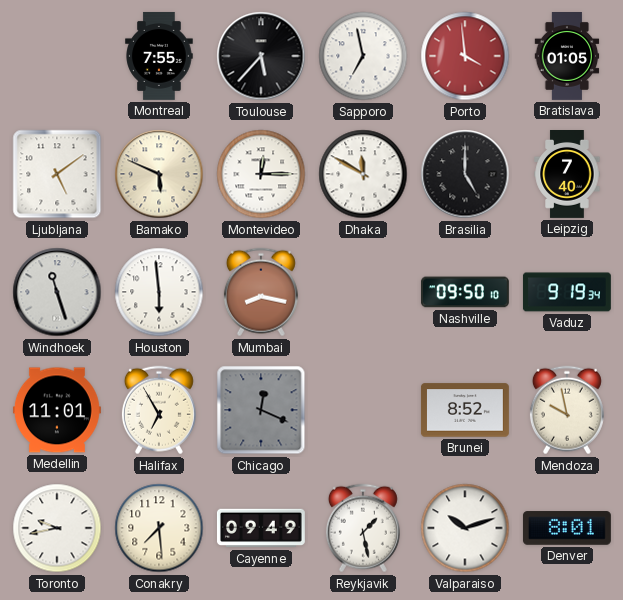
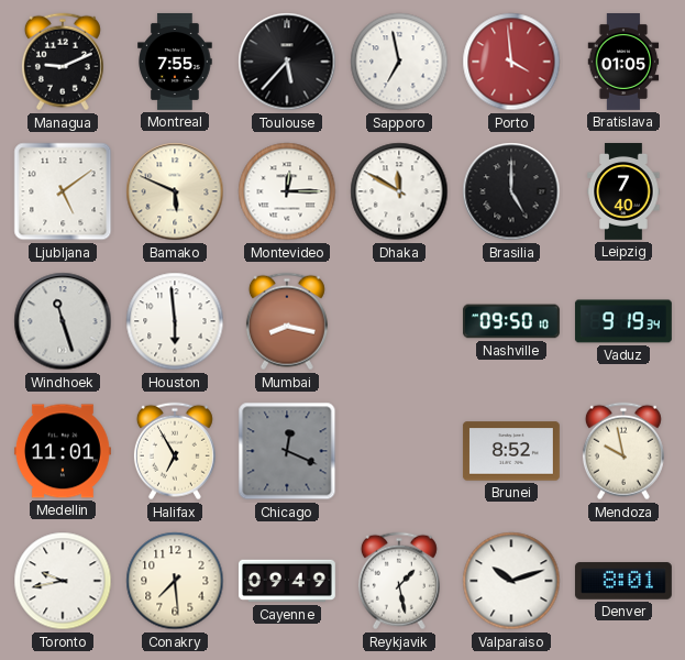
Managua: none -> 9:11
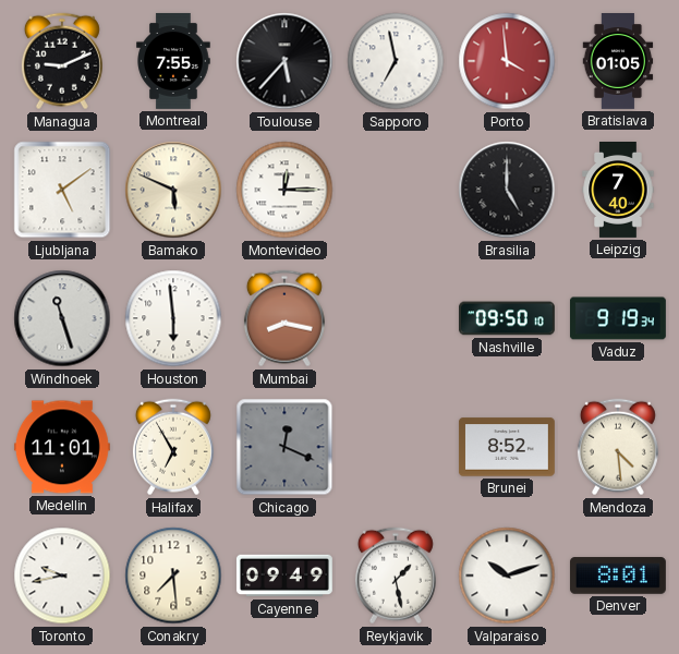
Dhaka: 11:50 -> none
Mendoza: 9:58 -> 4:29
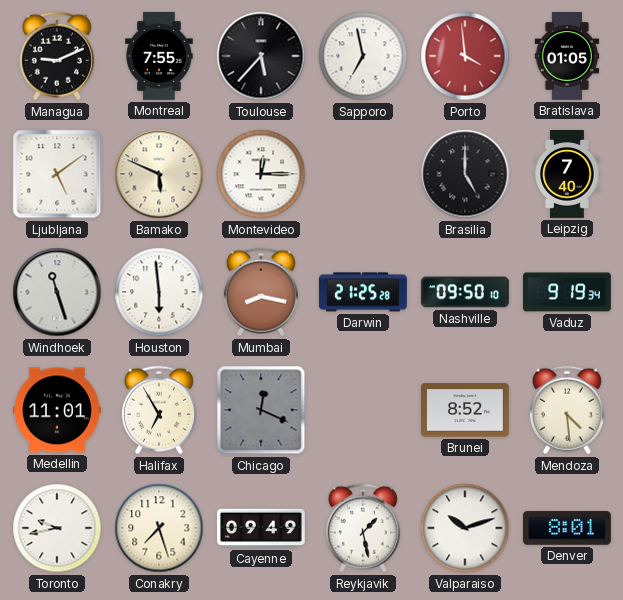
Darwin: none -> 21:25
Conakry: 7:29 -> 7:27
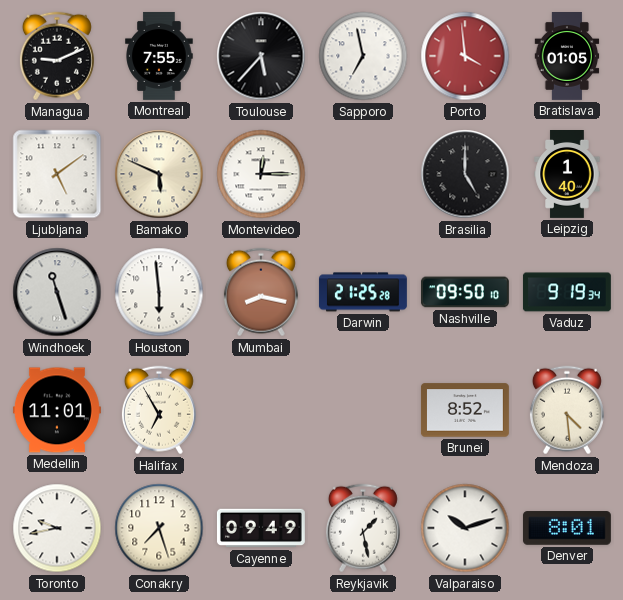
Leipzig: 7:40 -> 1:40
Chicago: 12:19 -> none
